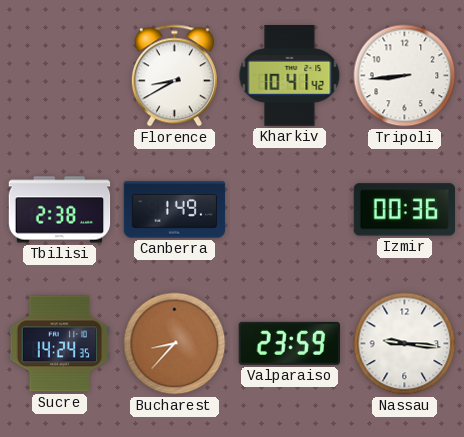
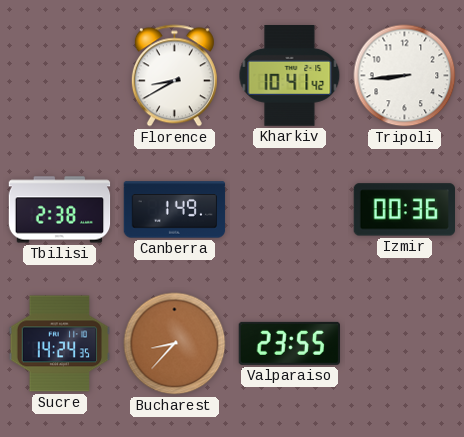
Valparaiso: 23:59 -> 23:55
Nassau: 9:16 -> none
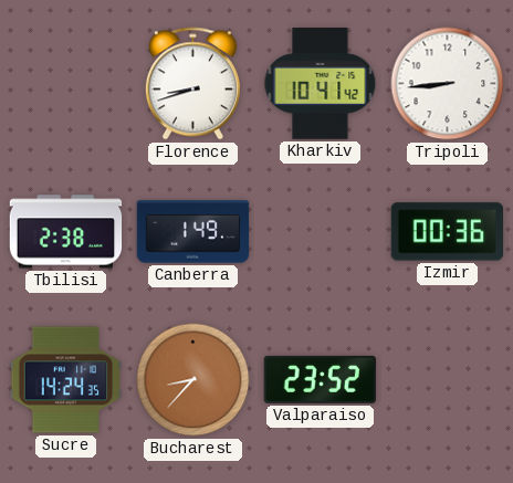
Florence: 8:40 -> 8:42
Valparaiso: 23:55 -> 23:52
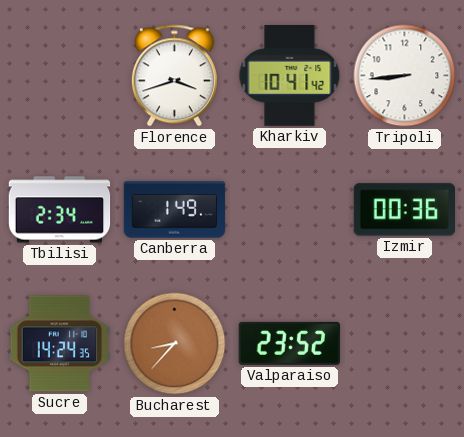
Florence: 8:42 -> 3:42
Tbilisi: 2:38 -> 2:34
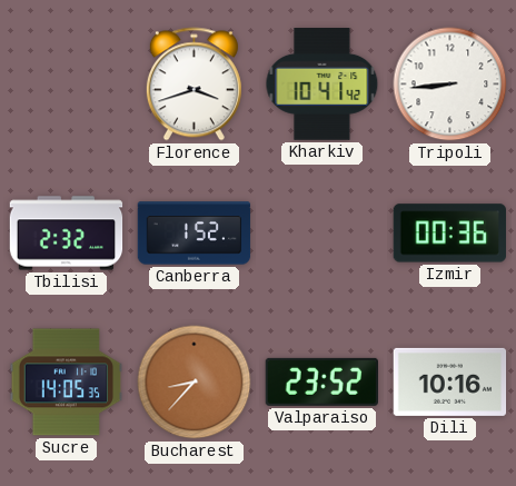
Tbilisi: 2:34 -> 2:32
Canberra: 1:49 -> 1:52
Sucre: 14:24 -> 14:05
Dili: none -> 10:16
